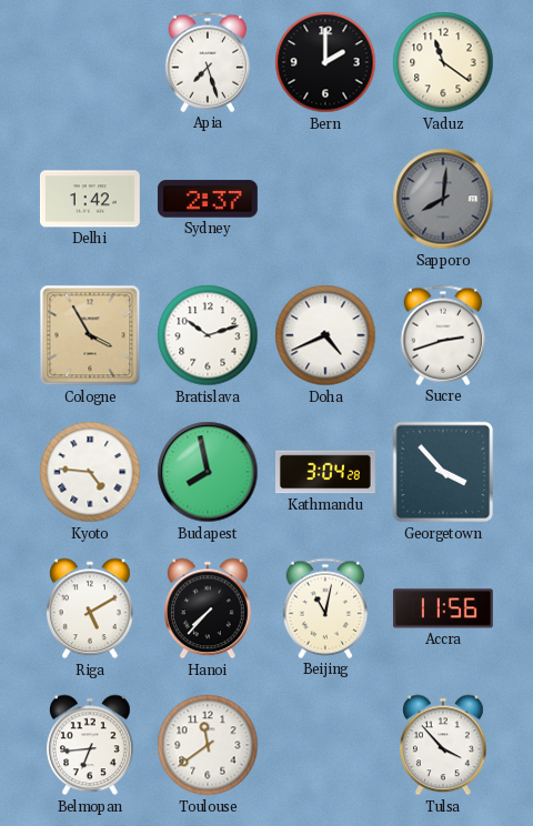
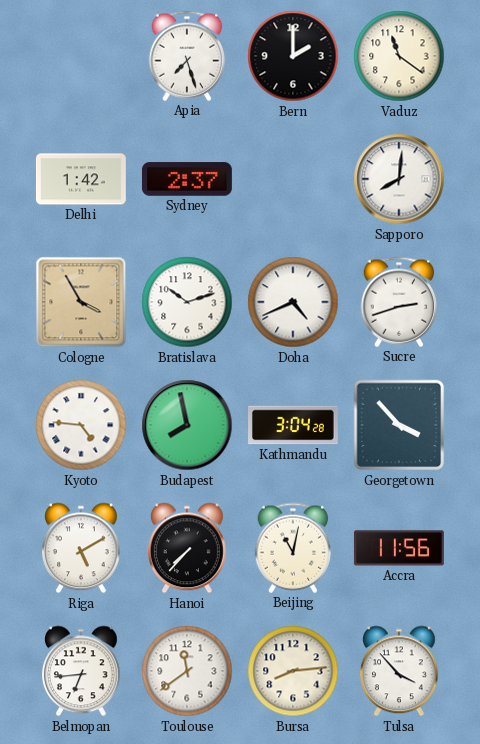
Sapporo dial: grey -> white
Bursa: none -> 8:14
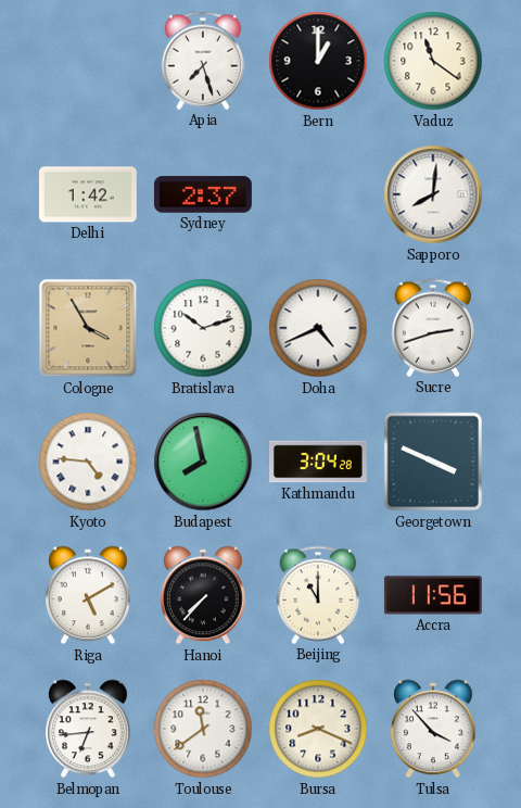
Bern: 2:00 -> 1:00
Georgetown: 3:53 -> 3:49
Beijing: 11:02 -> 11:00
Bursa: 8:14 -> 8:19
